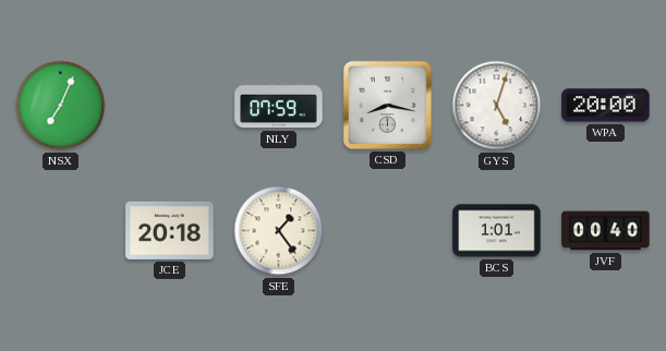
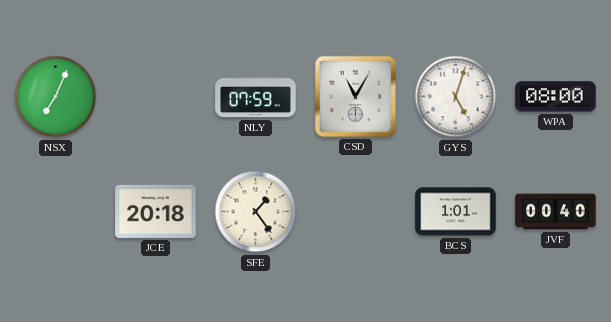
CSD: 8:17 -> 11:05
WPA: 20:00 -> 08:00
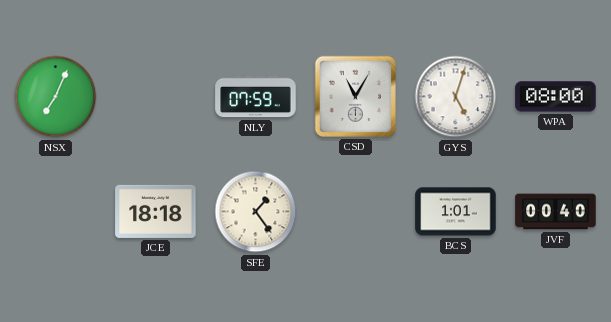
JCE: 20:18 -> 18:18
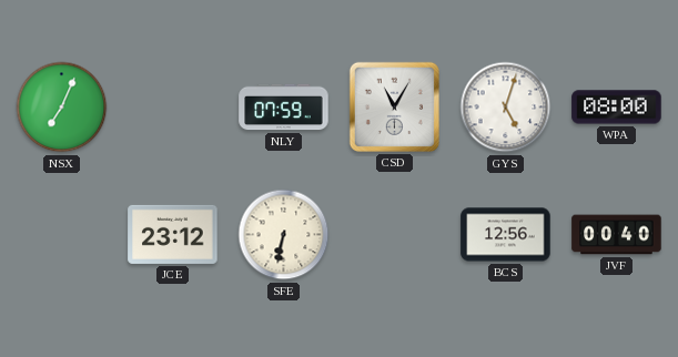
JCE: 18:18 -> 23:12
SFE: 1:24 -> 6:32
BCS: 1:01 -> 12:56
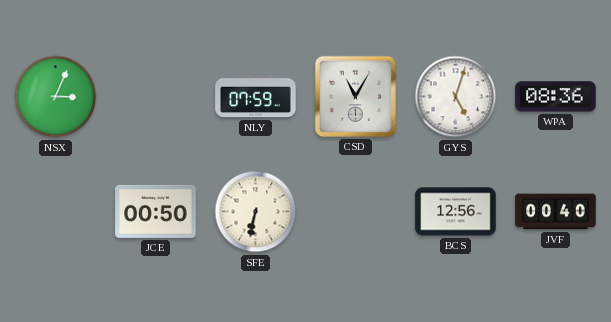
NSX: 7:04 -> 3:04
WPA: 08:00 -> 08:36
JCE: 23:12 -> 00:50
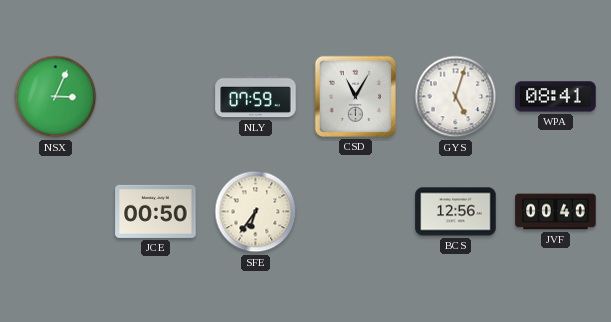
WPA: 08:36 -> 08:41
SFE: 6:32 -> 6:36
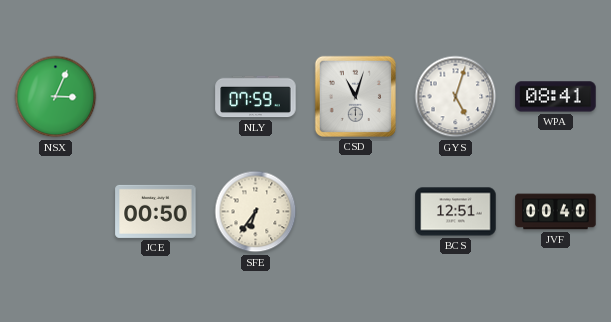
CSD: 11:05 -> 11:03
BCS: 12:56 -> 12:51
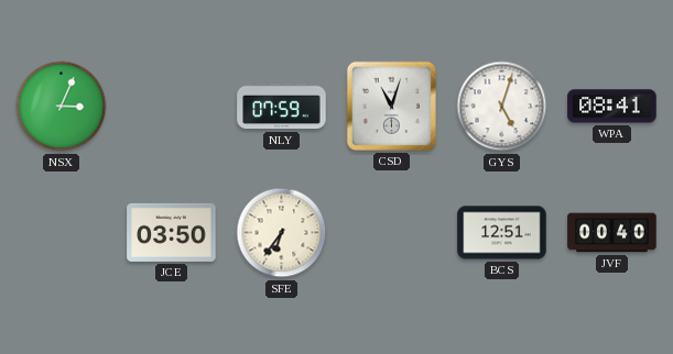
JCE: 00:50 -> 03:50
